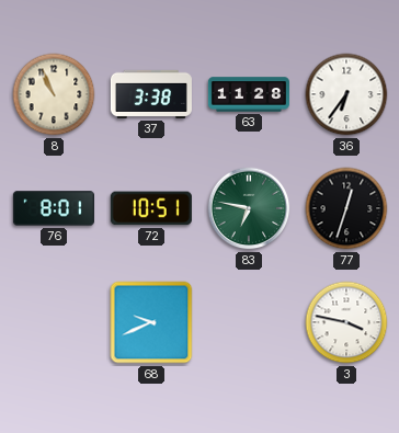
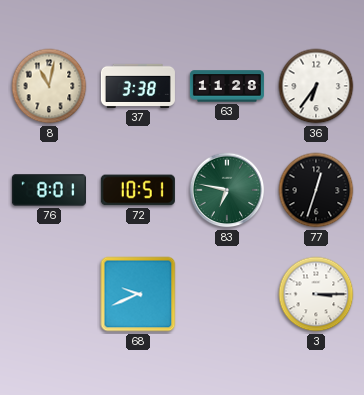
8: 10:56 -> 11:02
3: 3:47 -> 3:15
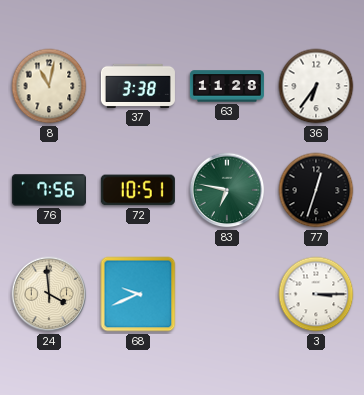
76: 8:01 -> 7:56
24: none -> 3:59
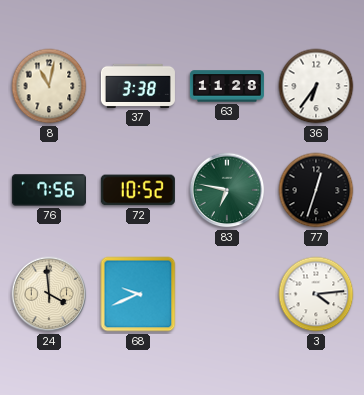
72: 10:51 -> 10:52
3: 3:15 -> 4:14
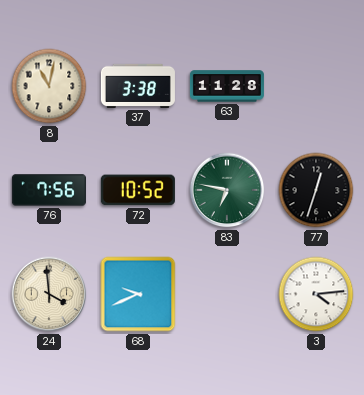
36: 6:36 -> none
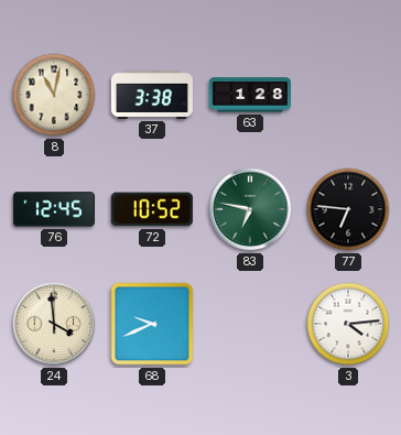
63: 11:28 -> 1:28
76: 7:56 -> 12:45
77: 12:33 -> 6:46
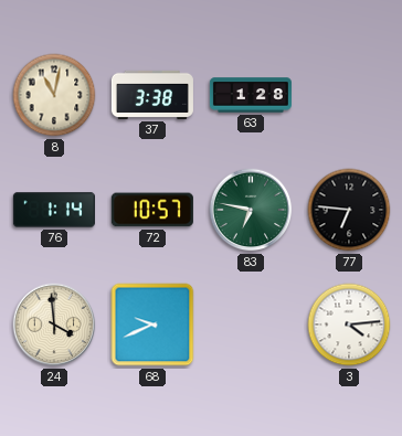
76: 12:45 -> 1:14
72: 10:52 -> 10:57
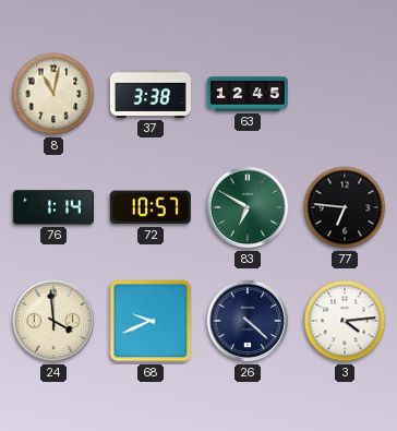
63: 1:28 -> 12:45
83: 6:47 -> 6:50
26: none -> 4:22
